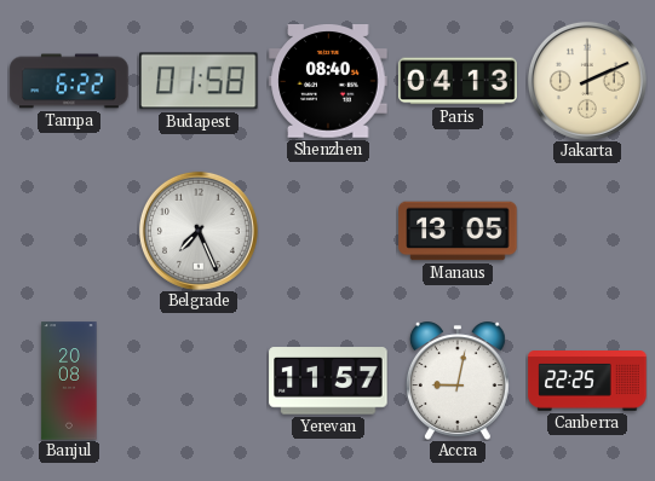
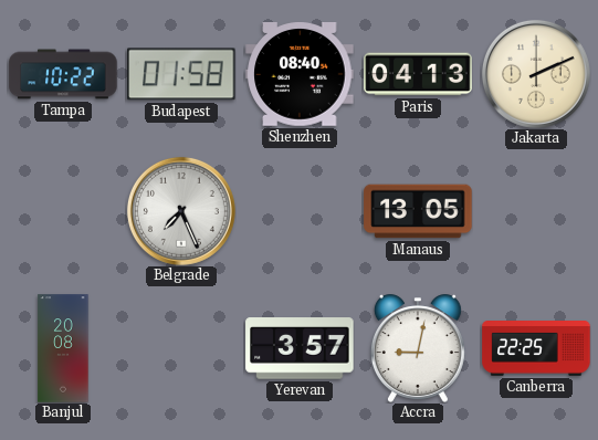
Tampa: 6:22 -> 10:22
Yerevan: 11:57 -> 3:57
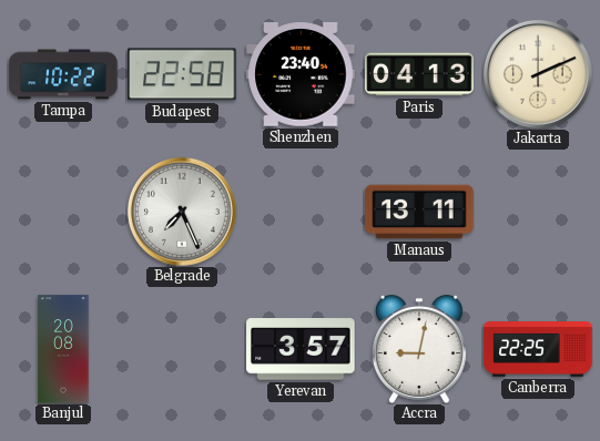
Budapest: 01:58 -> 22:58
Shenzhen: 08:40 -> 23:40
Manaus: 13:05 -> 13:11
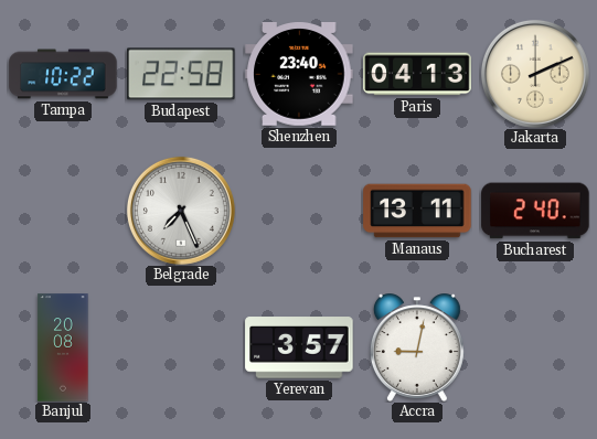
Bucharest: none -> 2:40
Canberra: 22:25 -> none
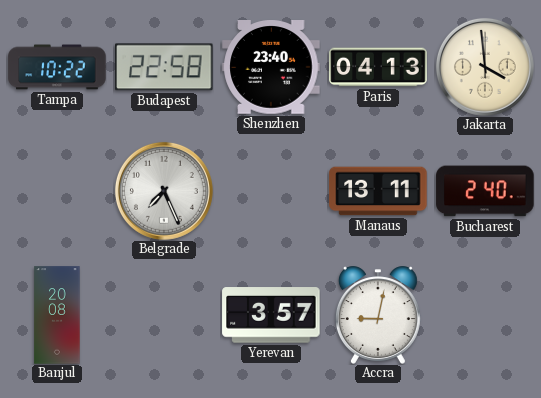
Jakarta: 2:11 -> 3:59
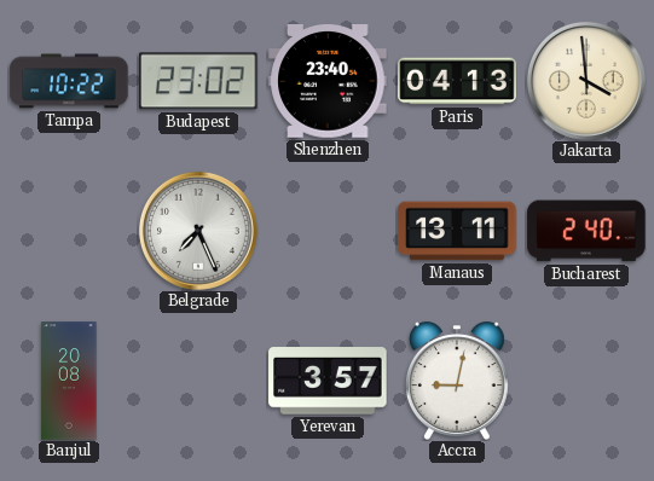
Budapest: 22:58 -> 23:02
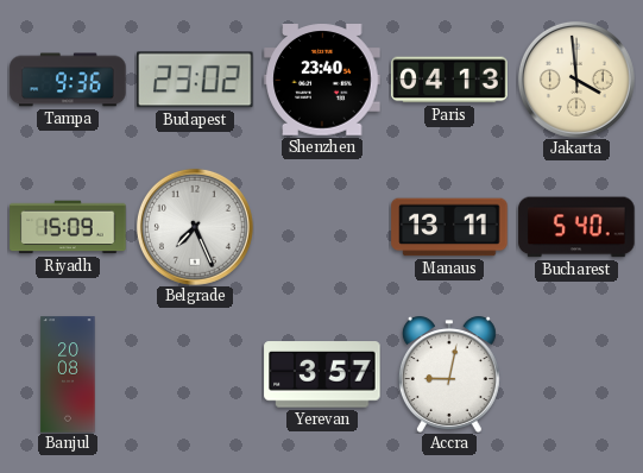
Tampa: 10:22 -> 9:36
Riyadh: none -> 15:09
Bucharest: 2:40 -> 5:40
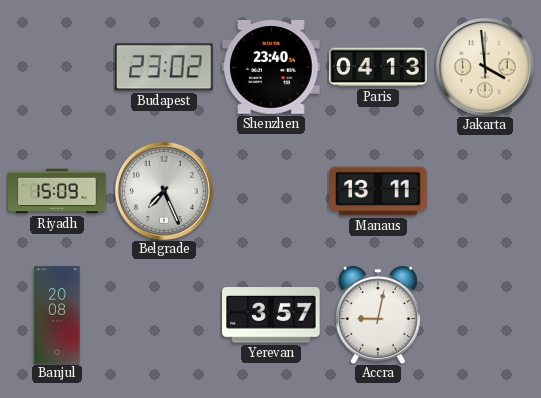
Tampa: 9:36 -> none
Bucharest: 5:40 -> none
